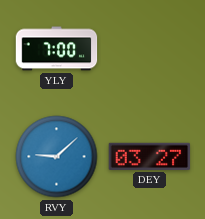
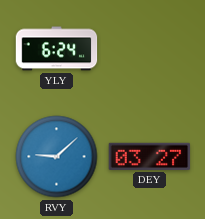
YLY: 7:00 -> 6:24
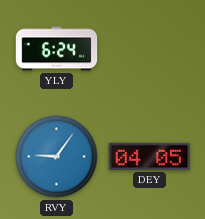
RVY: 9:08 -> 9:06
DEY: 03:27 -> 04:05
